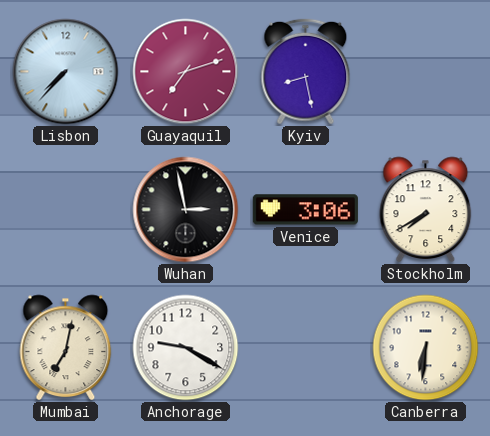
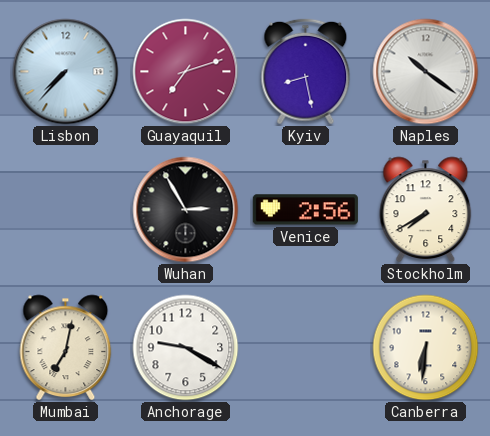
Naples: none -> 10:21
Wuhan: 2:58 -> 2:55
Venice: 3:06 -> 2:56
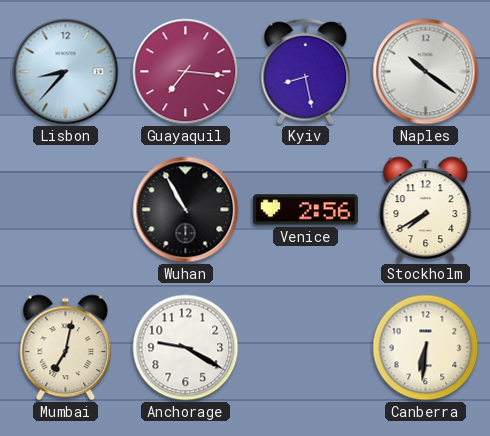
Lisbon: 7:37 -> 8:37
Guayaquil: 7:12 -> 7:16
Wuhan: 2:55 -> 10:55
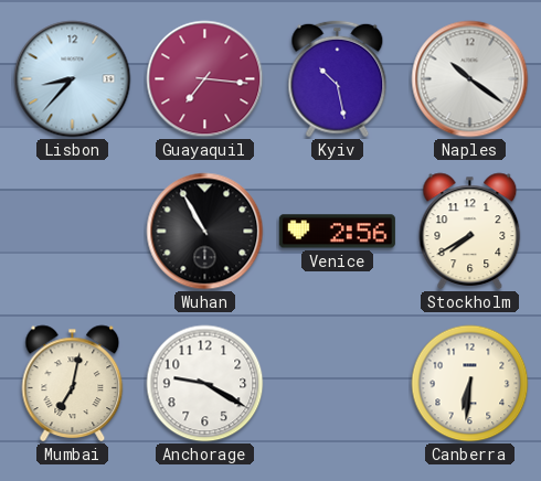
Kyiv: 8:28 -> 10:28
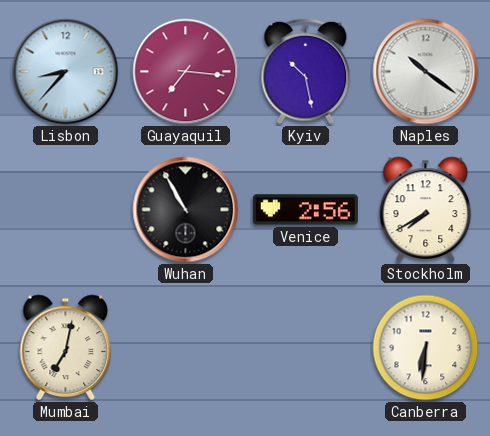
Anchorage: 9:20 -> none
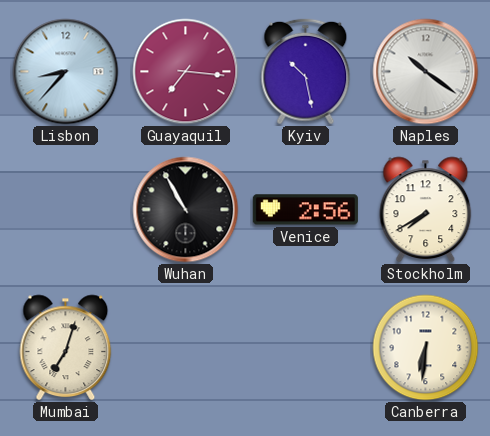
Mumbai: 7:02 -> 7:03
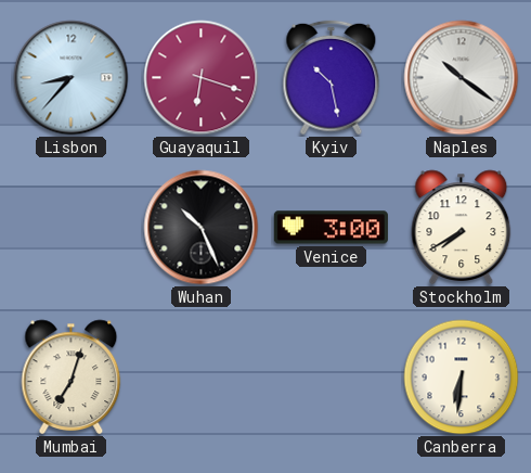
Guayaquil: 7:16 -> 6:18
Wuhan: 10:55 -> 10:26
Venice: 2:56 -> 3:00
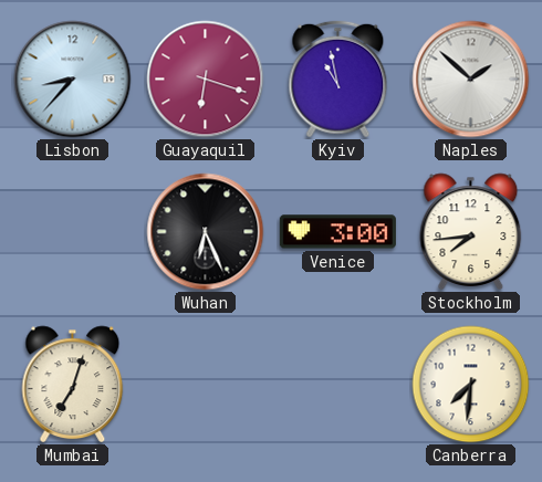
Kyiv: 10:28 -> 10:58
Naples: 10:21 -> 1:52
Wuhan: 10:26 -> 6:26
Stockholm: 7:40 -> 7:44
Canberra: 6:31 -> 7:31
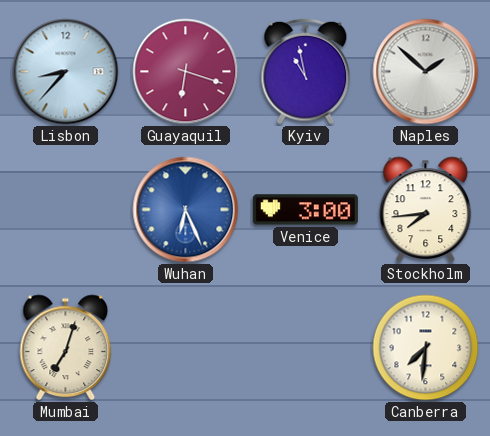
Wuhan dial: black -> blue
